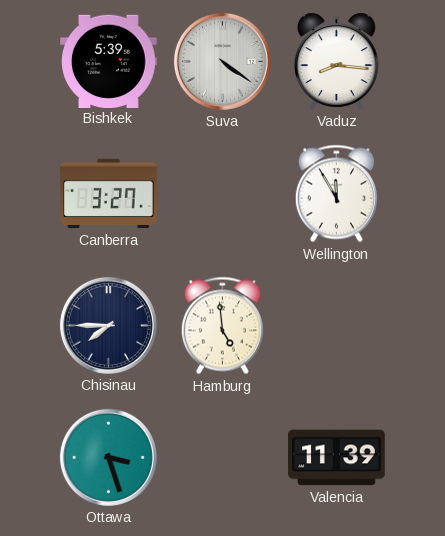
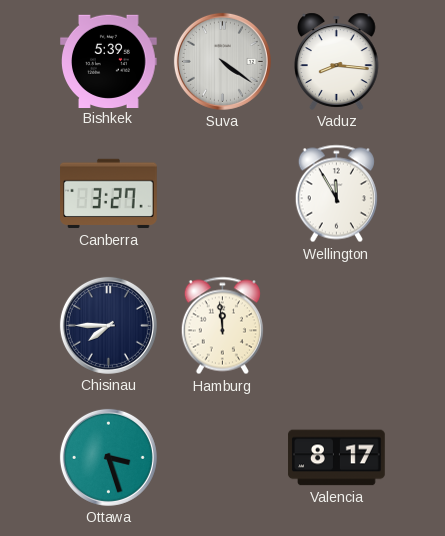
Hamburg: 4:59 -> 11:59
Valencia: 11:39 -> 8:17
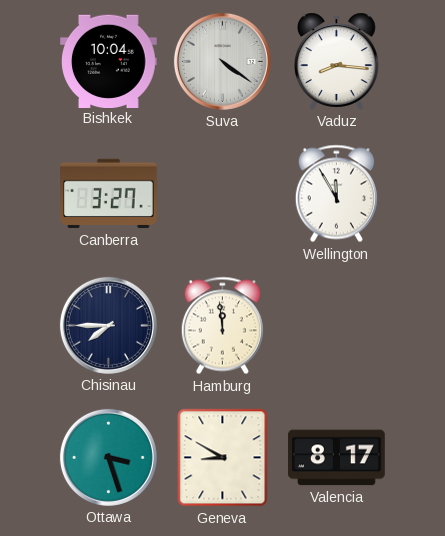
Bishkek: 5:39 -> 10:04
Geneva: none -> 8:50
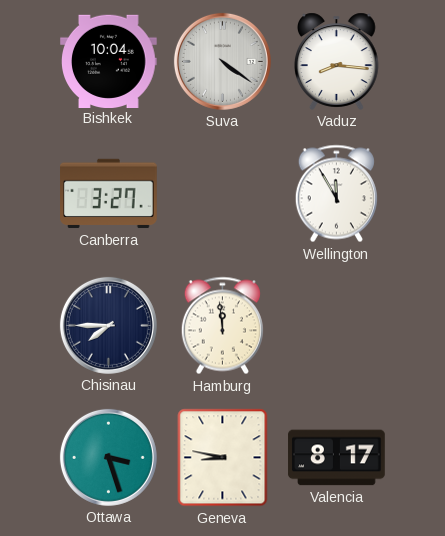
Geneva: 8:50 -> 8:47
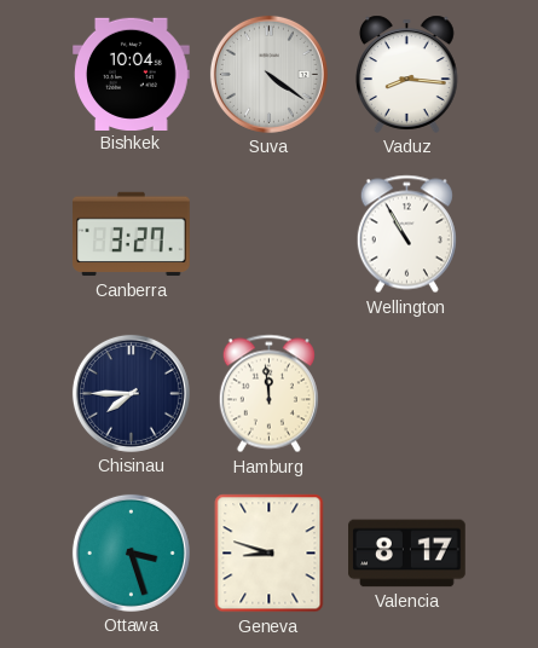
Wellington: 11:55 -> 10:55
Geneva: 8:47 -> 8:48
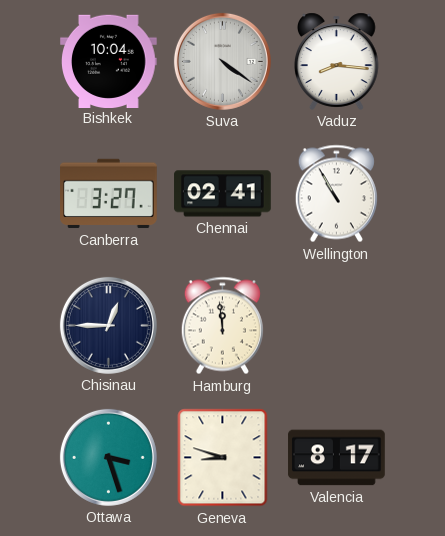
Chennai: none -> 02:41
Chisinau: 7:45 -> 12:45
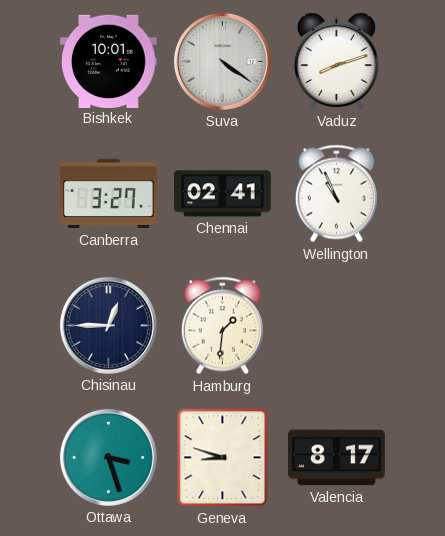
Bishkek: 10:04 -> 10:01
Vaduz: 8:16 -> 8:12
Wellington: 10:55 -> 10:56
Hamburg: 11:59 -> 1:31
